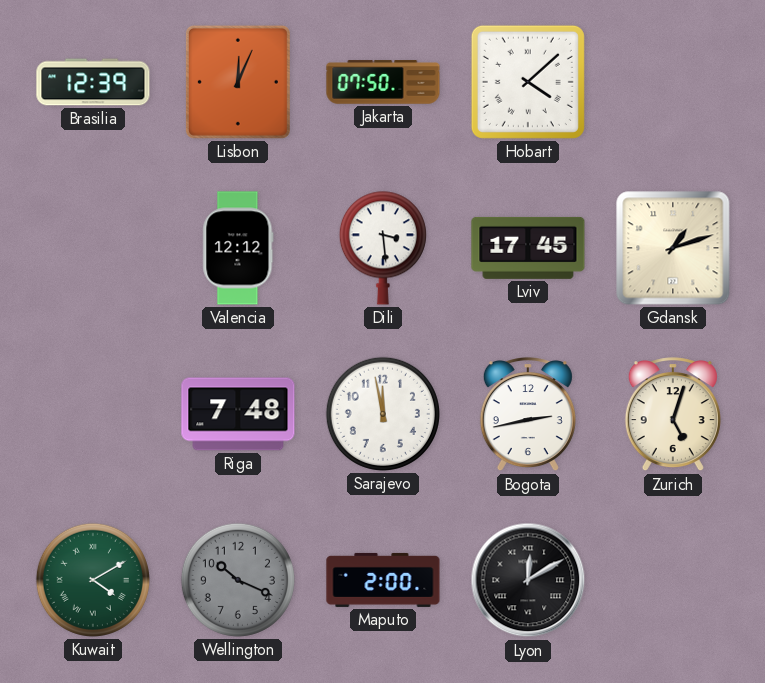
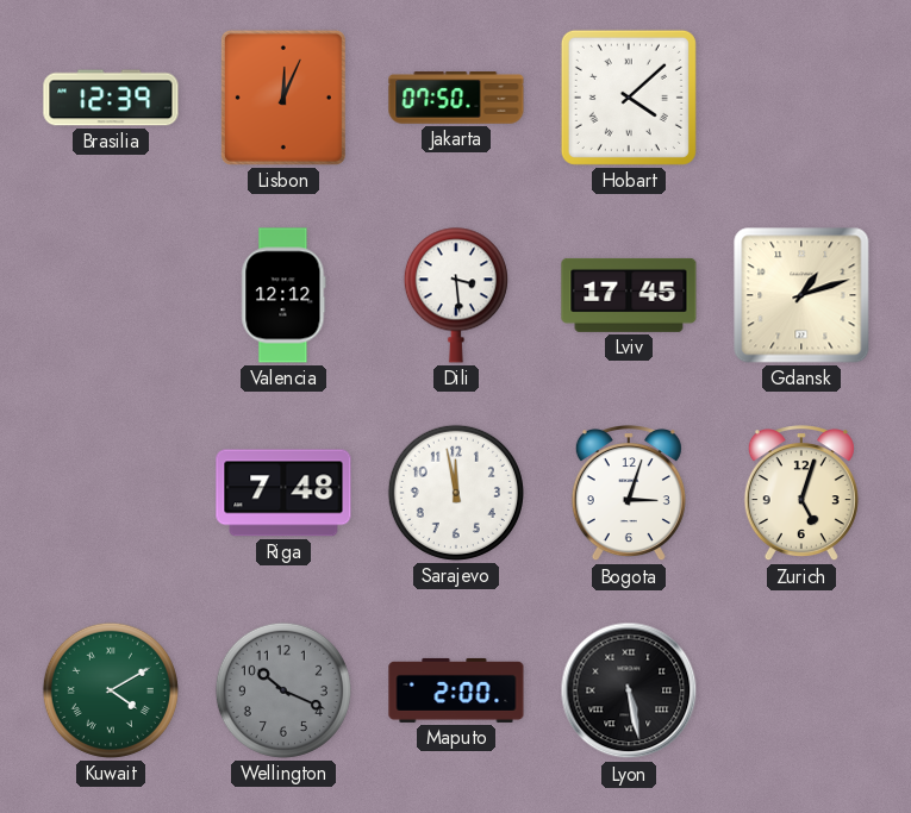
Bogota: 2:43 -> 3:03
Lyon: 12:10 -> 5:28
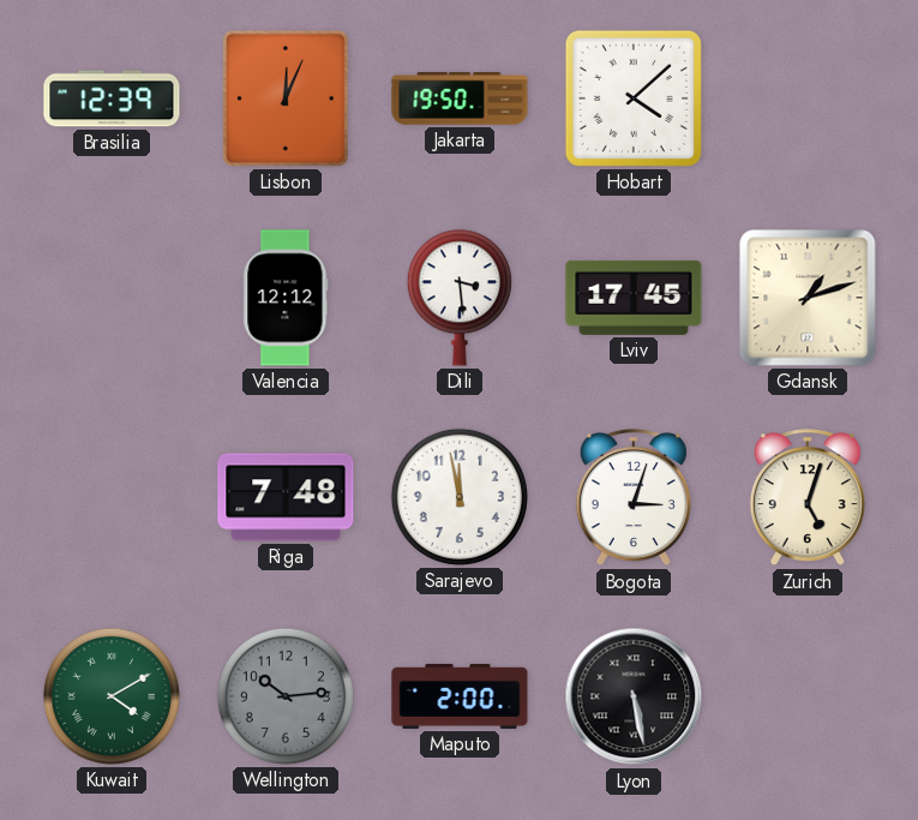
Jakarta: 07:50 -> 19:50
Wellington: 10:19 -> 10:14
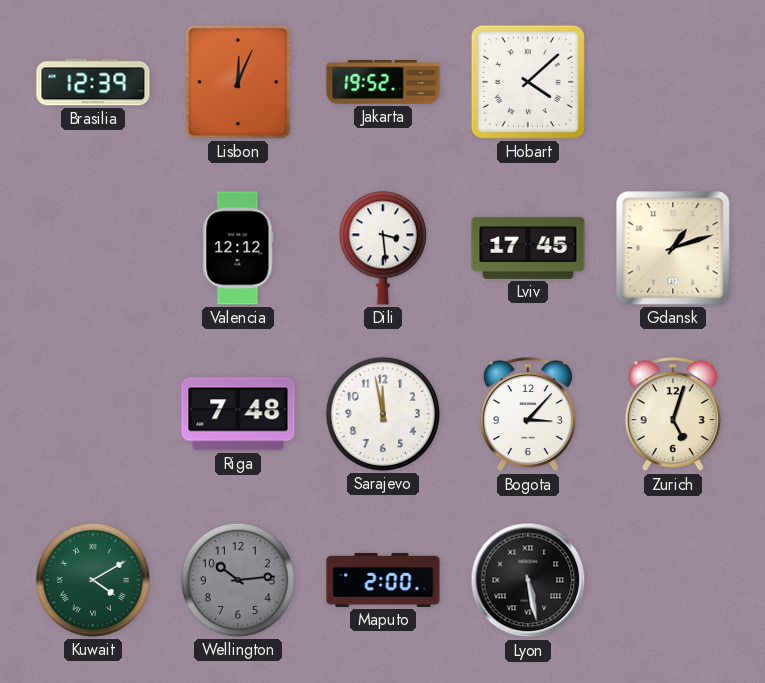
Jakarta: 19:50 -> 19:52
Bogota: 3:03 -> 3:07
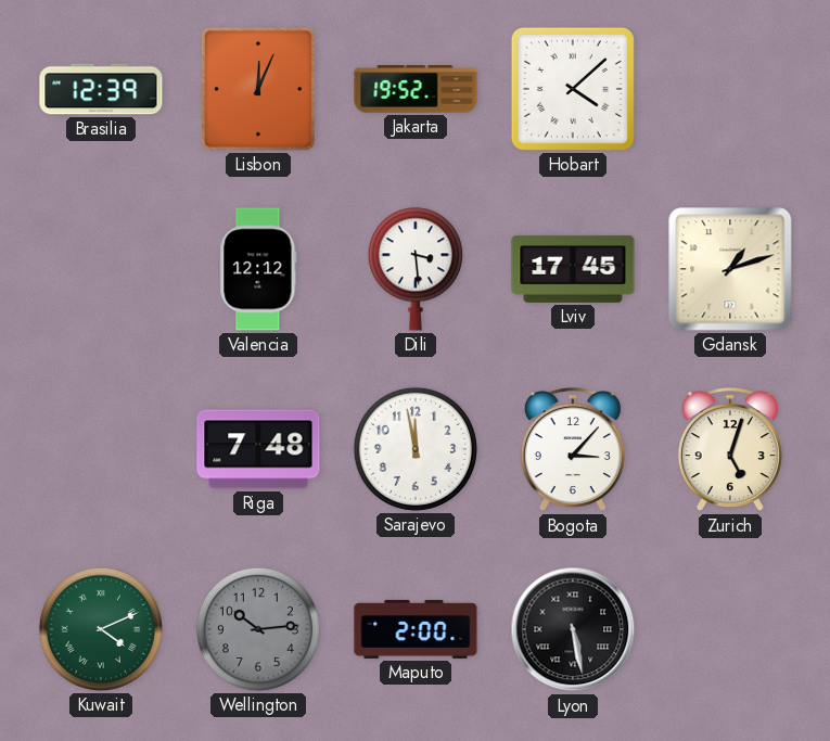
Kuwait: 4:10 -> 4:11
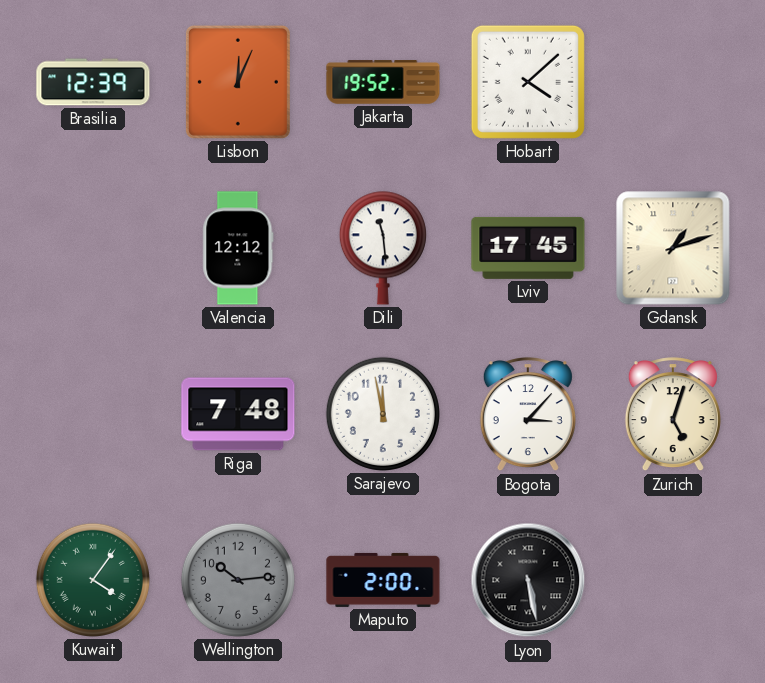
Dili: 3:29 -> 11:29
Kuwait: 4:11 -> 4:06
